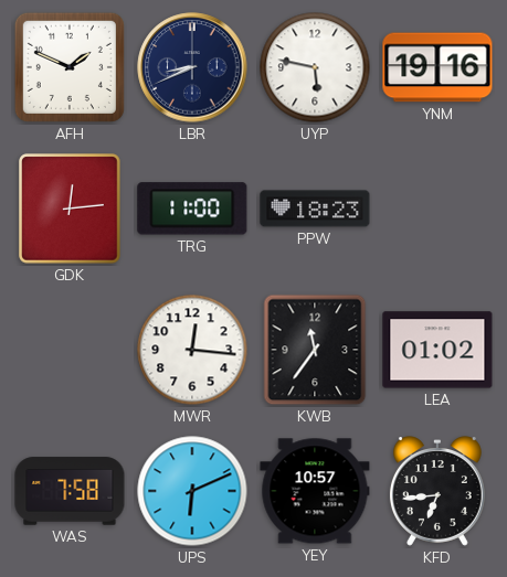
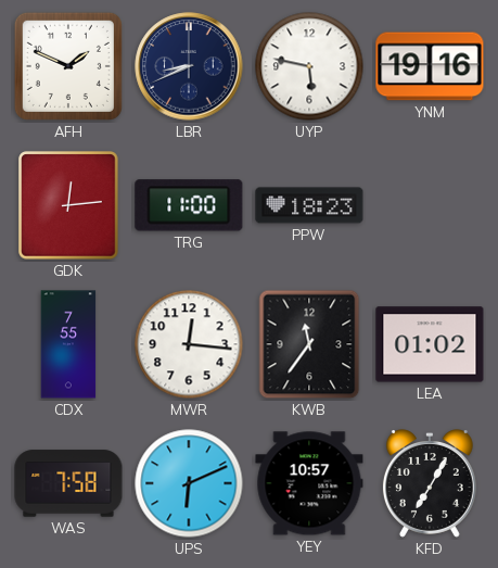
CDX: none -> 7:55
KFD: 6:44 -> 7:05
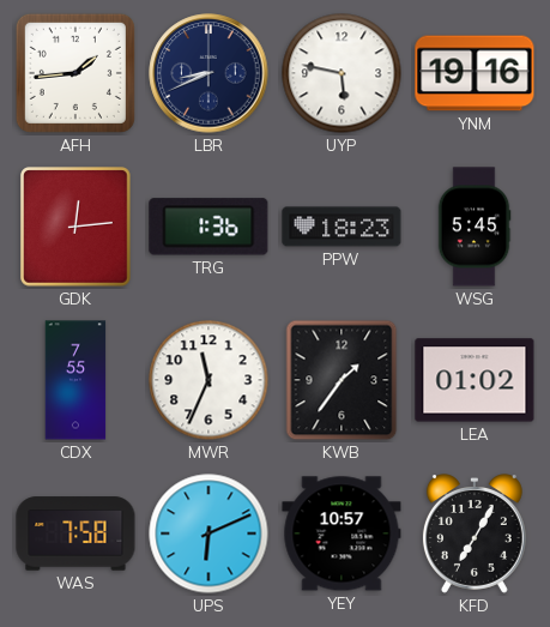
AFH: 1:49 -> 1:44
TRG: 11:00 -> 1:36
WSG: none -> 5:45
MWR: 12:16 -> 11:34
KWB: 11:36 -> 1:36
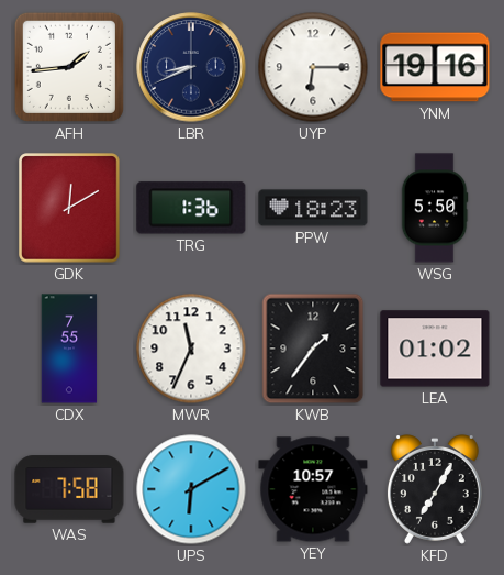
UYP: 5:47 -> 6:15
GDK: 12:14 -> 12:10
WSG: 5:45 -> 5:50
UPS: 6:11 -> 6:10
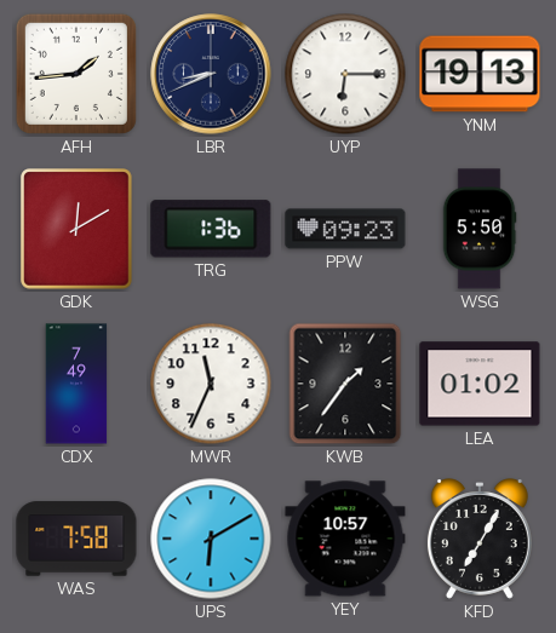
YNM: 19:16 -> 19:13
PPW: 18:23 -> 09:23
CDX: 7:55 -> 7:49
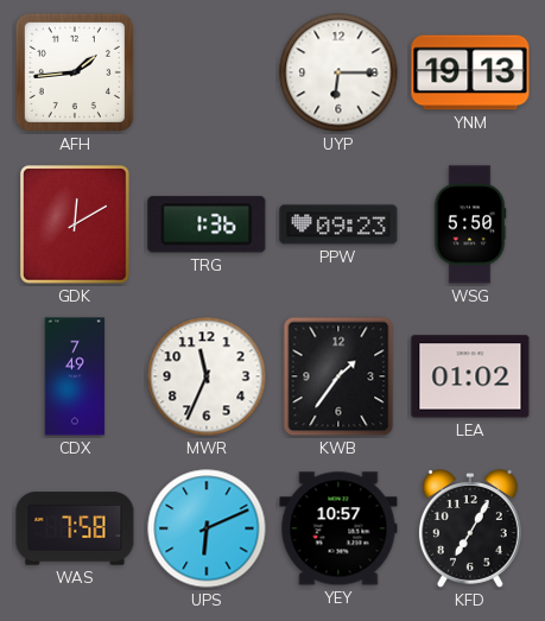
LBR: 8:41 -> none
UPS: 6:10 -> 6:11
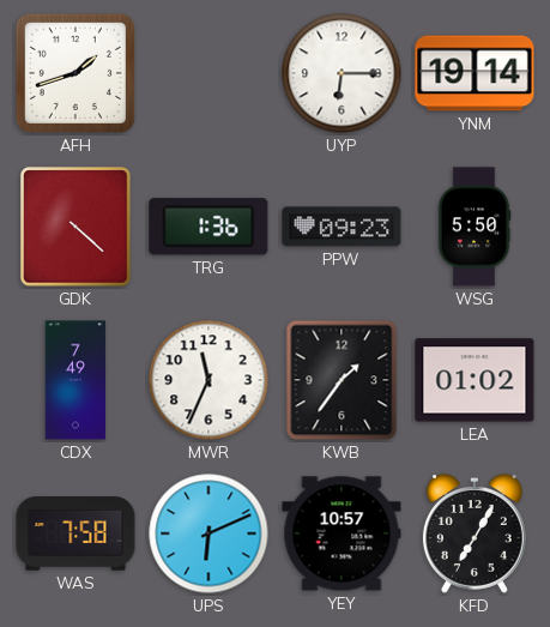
AFH: 1:44 -> 1:42
YNM: 19:13 -> 19:14
GDK: 12:10 -> 4:22
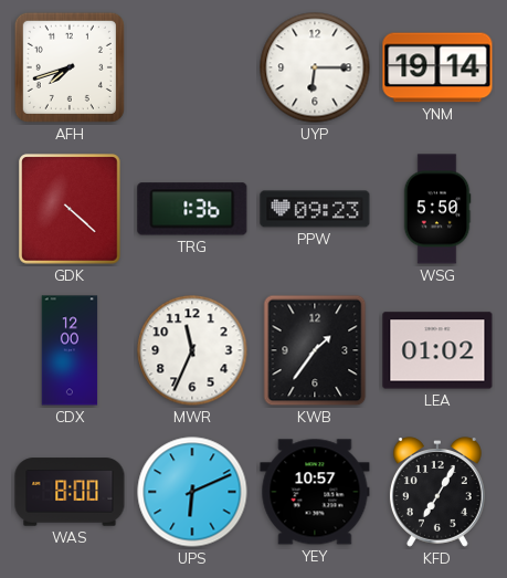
AFH: 1:42 -> 7:42
CDX: 7:49 -> 12:00
WAS: 7:58 -> 8:00
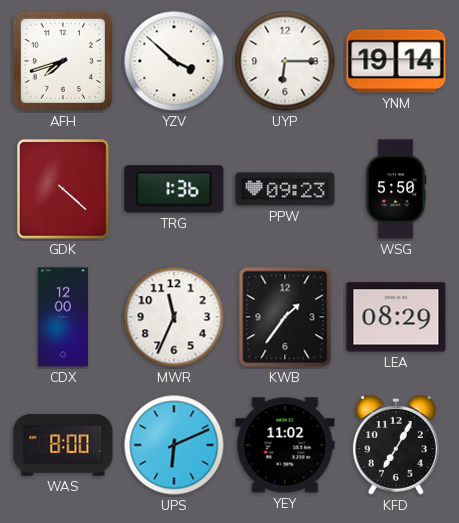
YZV: none -> 3:52
LEA: 01:02 -> 08:29
YEY: 10:57 -> 11:02
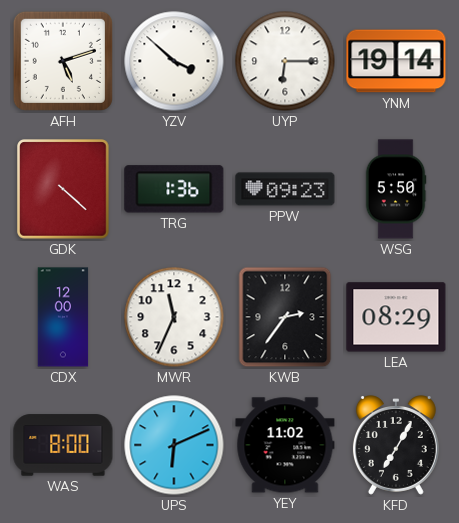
AFH: 7:42 -> 5:12
KWB: 1:36 -> 2:36
